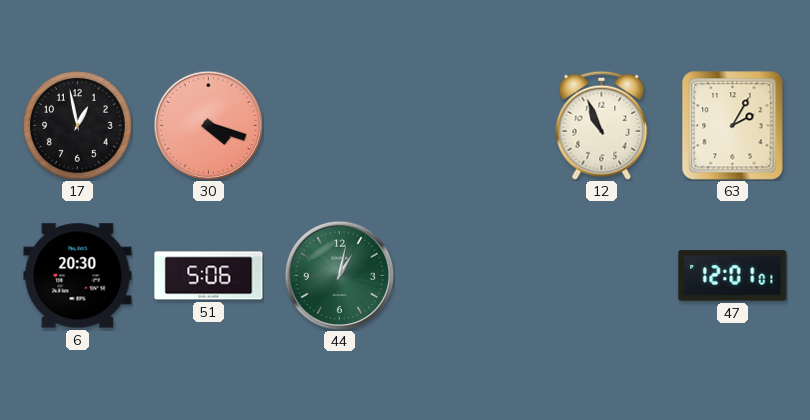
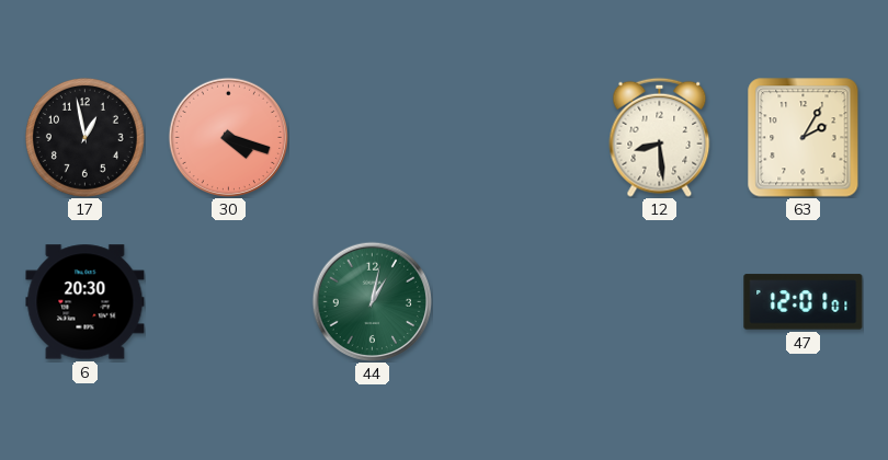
12: 10:56 -> 8:29
51: 5:06 -> none
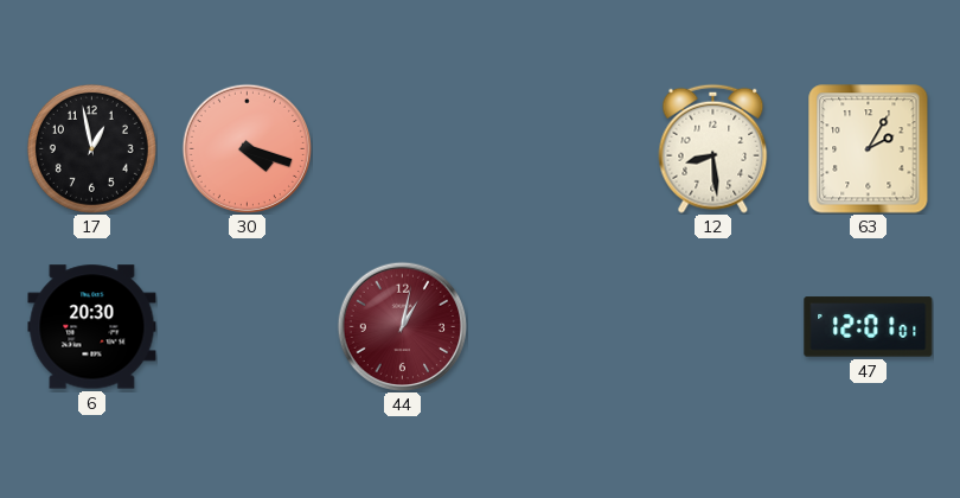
44 dial: green -> burgundy
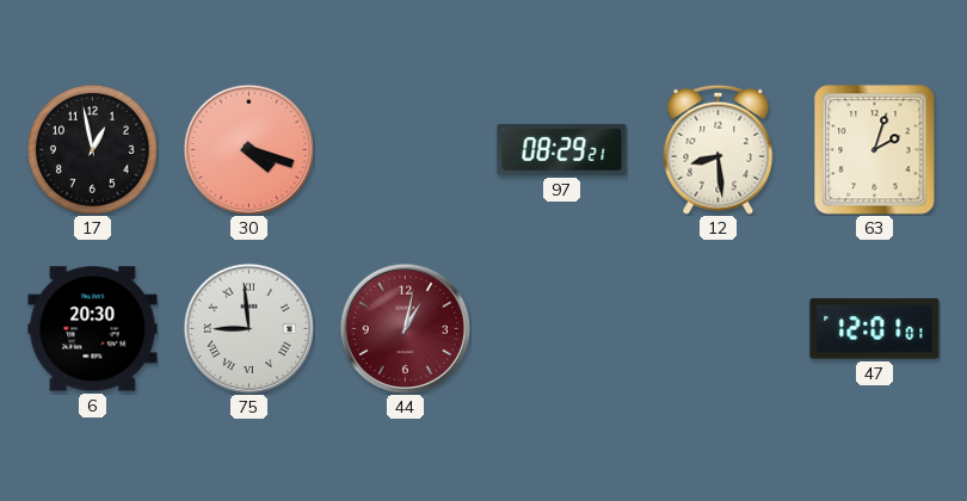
97: none -> 08:29
63: 2:05 -> 2:03
75: none -> 8:59
